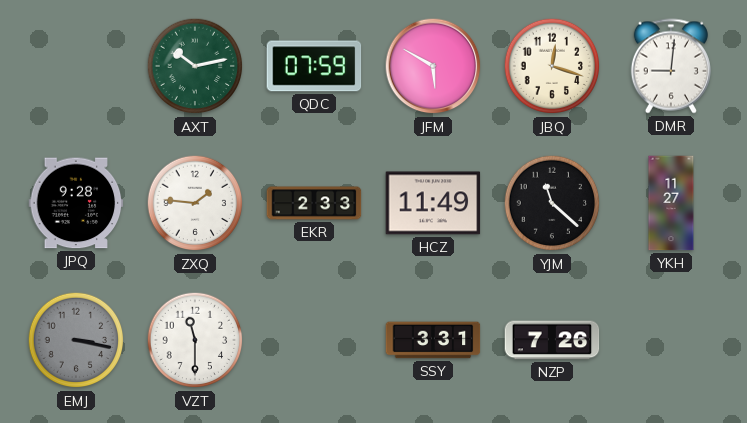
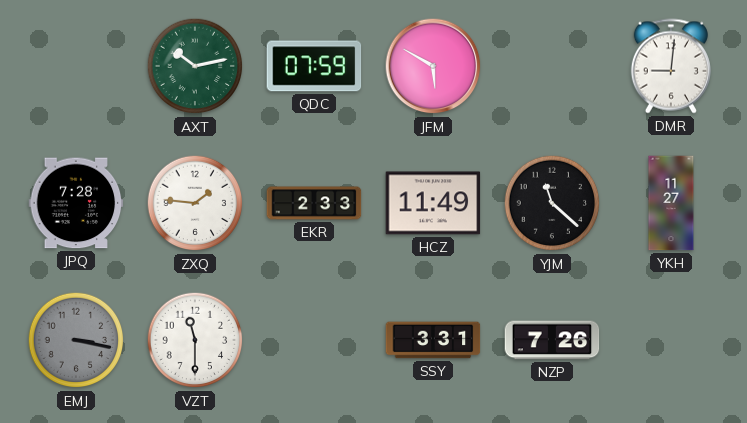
JBQ: 12:18 -> none
JPQ: 9:28 -> 7:28
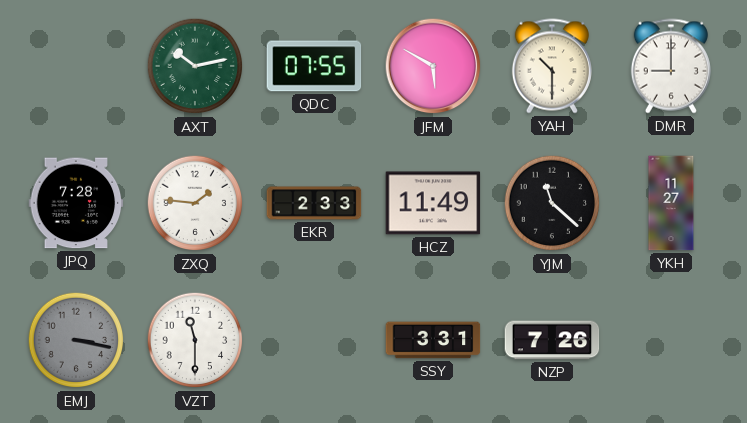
QDC: 07:59 -> 07:55
YAH: none -> 10:30
DMR: 9:01 -> 9:00
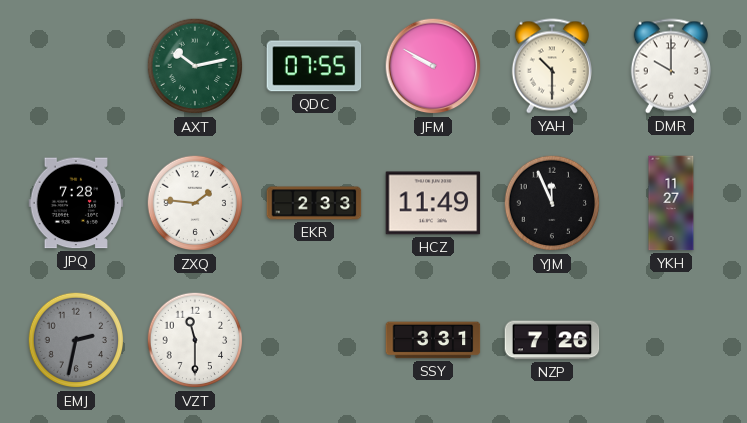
JFM: 5:50 -> 9:50
DMR: 9:00 -> 10:00
YJM: 11:22 -> 11:56
EMJ: 3:17 -> 2:32
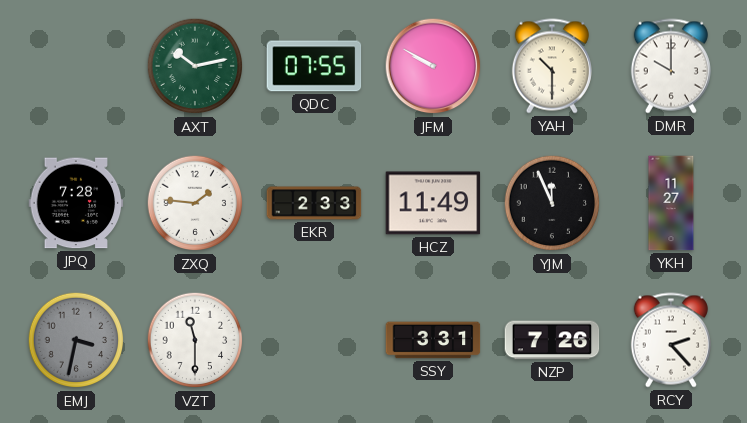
EMJ: 2:32 -> 3:32
RCY: none -> 2:23
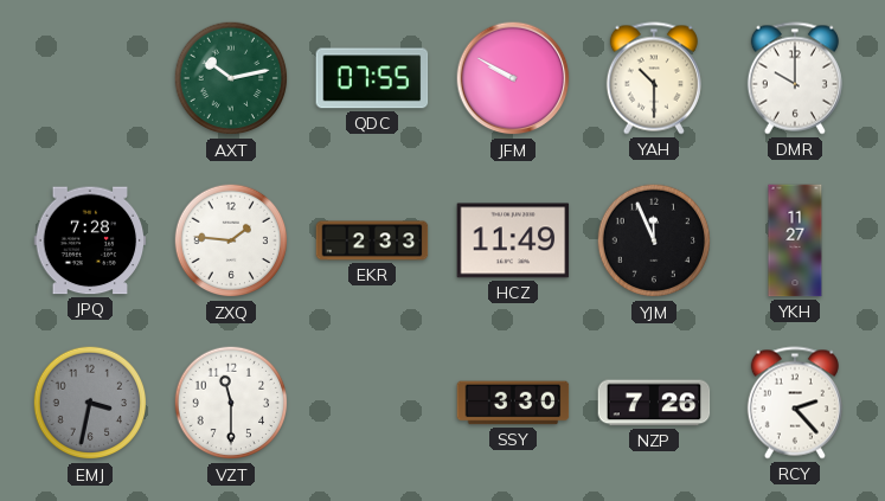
SSY: 3:31 -> 3:30
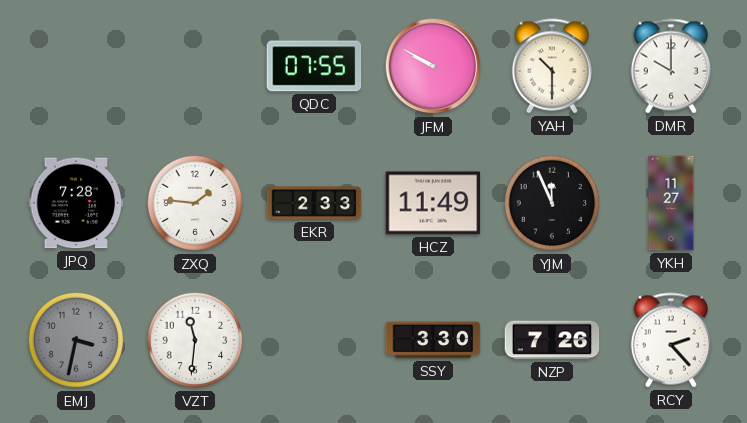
AXT: 10:13 -> none
VZT: 11:30 -> 11:31
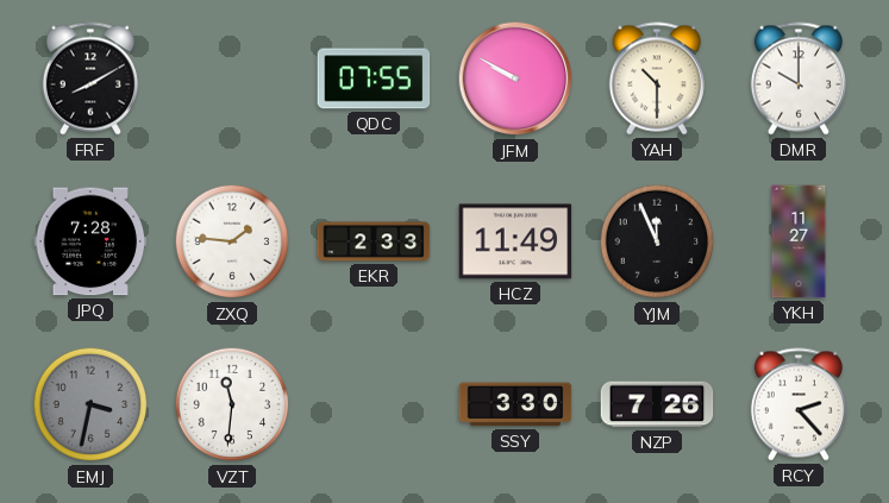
FRF: none -> 8:10
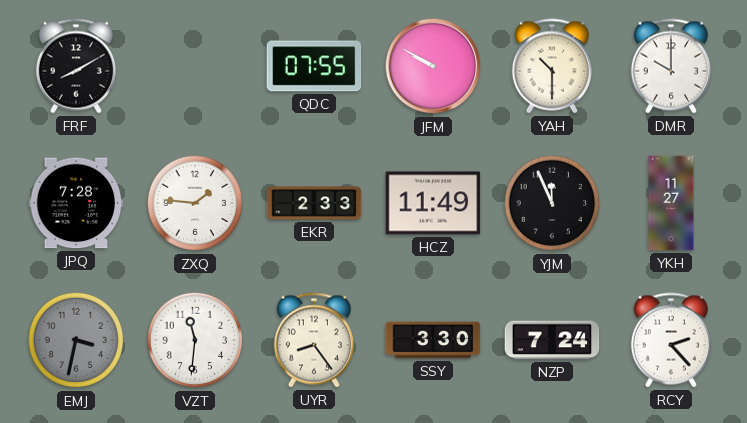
UYR: none -> 8:24
NZP: 7:26 -> 7:24
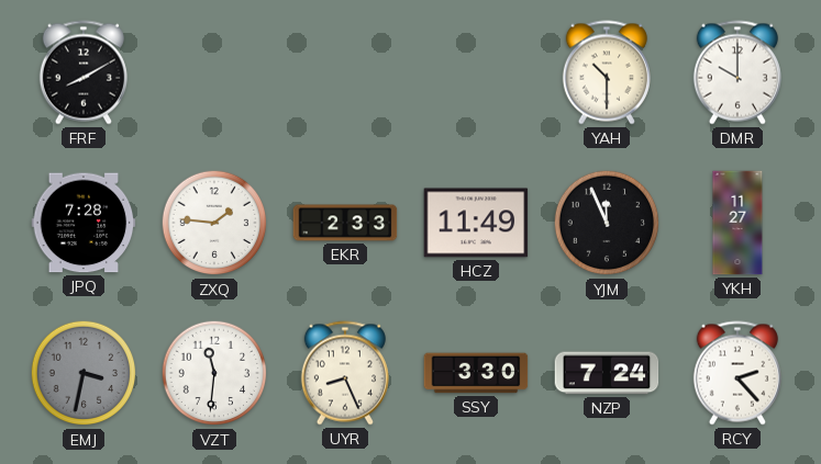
QDC: 07:55 -> none
JFM: 9:50 -> none
UYR: 8:24 -> 8:26
